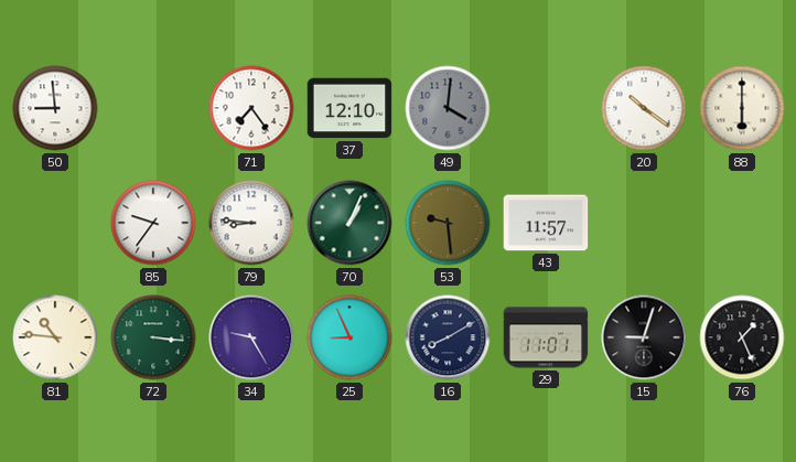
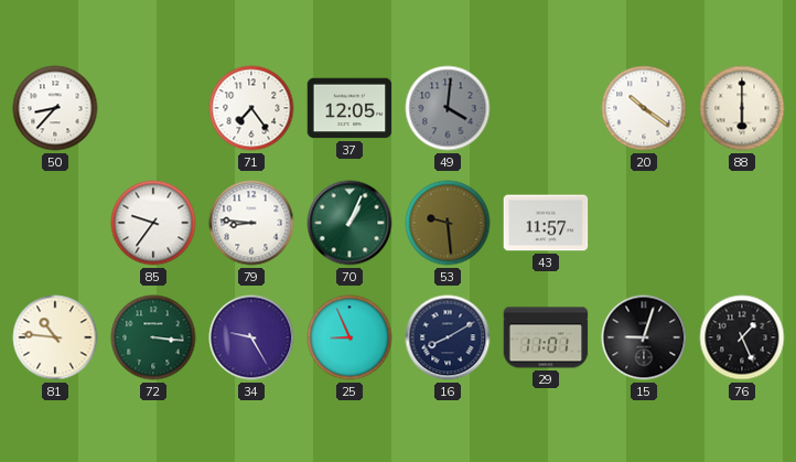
50: 8:59 -> 8:37
37: 12:10 -> 12:05
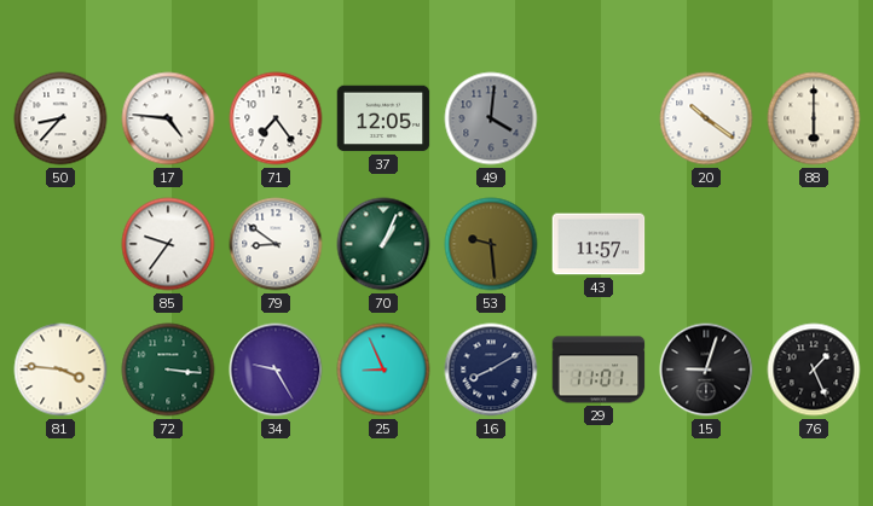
17: none -> 4:46
79: 8:46 -> 8:51
81: 10:46 -> 3:46
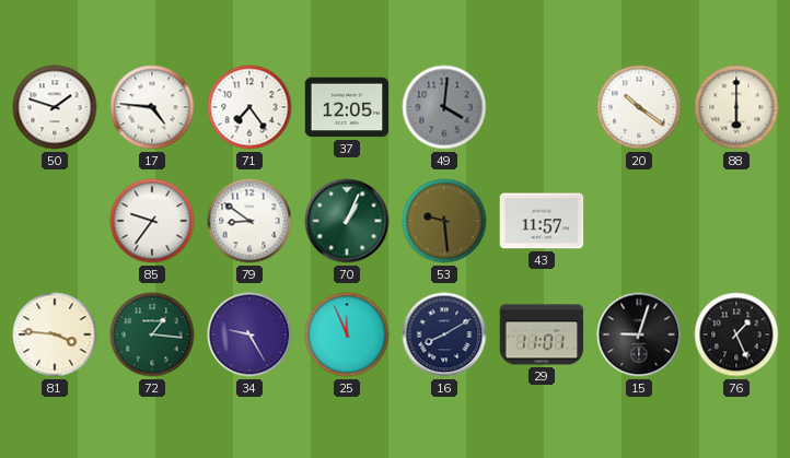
50: 8:37 -> 1:48
72: 3:16 -> 1:16
25: 8:56 -> 11:56
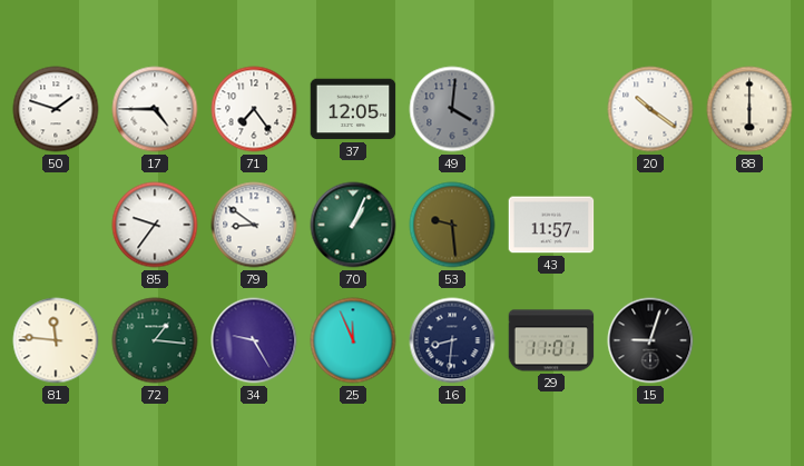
17: 4:46 -> 4:45
81: 3:46 -> 11:46
16: 8:10 -> 8:31
76: 1:26 -> none
